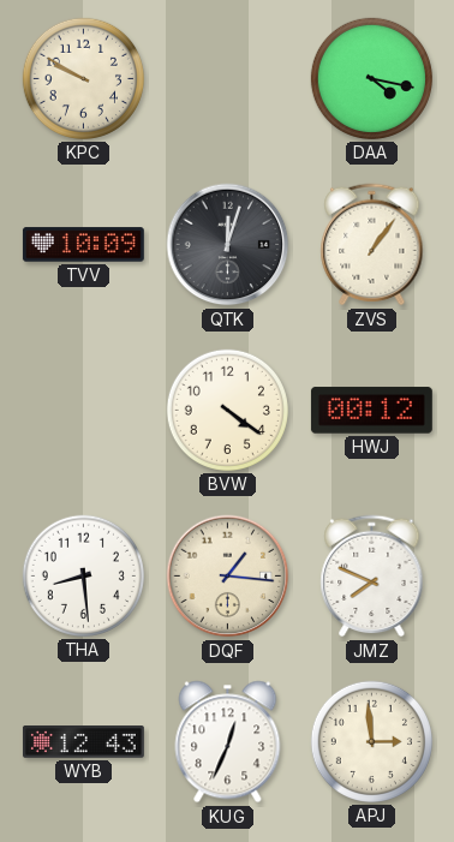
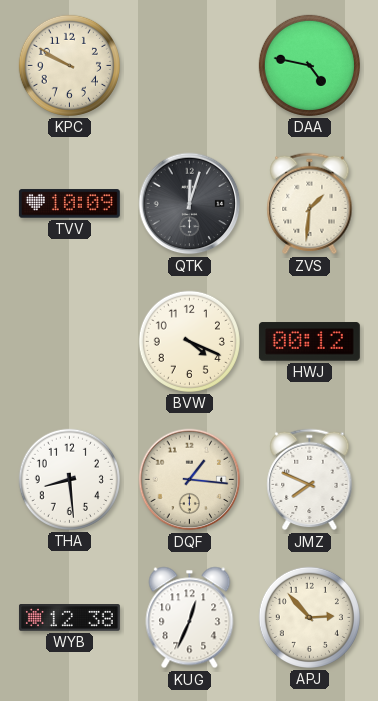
DAA: 4:17 -> 4:47
ZVS: 1:06 -> 1:31
BVW: 4:21 -> 4:19
WYB: 12:43 -> 12:38
APJ: 2:59 -> 2:53
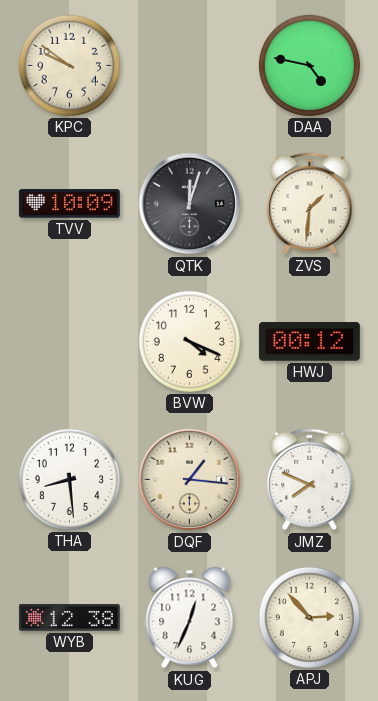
KPC: 9:50 -> 9:51
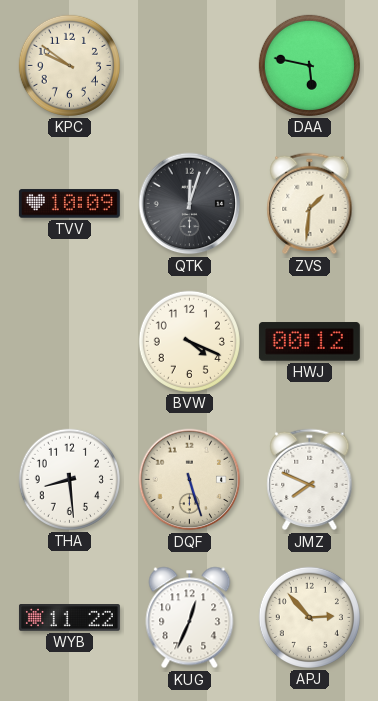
DAA: 4:47 -> 5:47
DQF: 1:16 -> 5:27
WYB: 12:38 -> 11:22
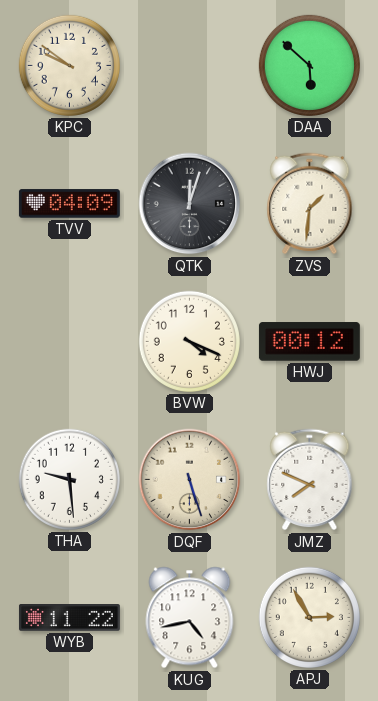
DAA: 5:47 -> 5:52
TVV: 10:09 -> 04:09
THA: 8:29 -> 9:29
KUG: 12:34 -> 4:43
APJ: 2:53 -> 2:55
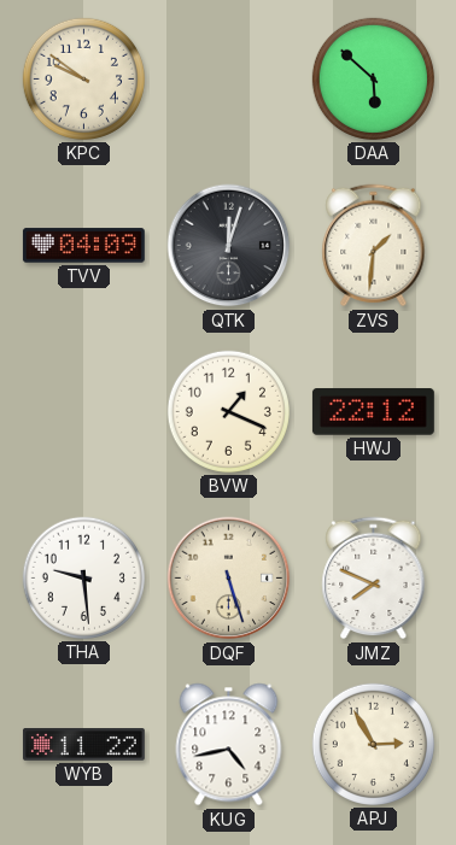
BVW: 4:19 -> 1:19
HWJ: 00:12 -> 22:12
